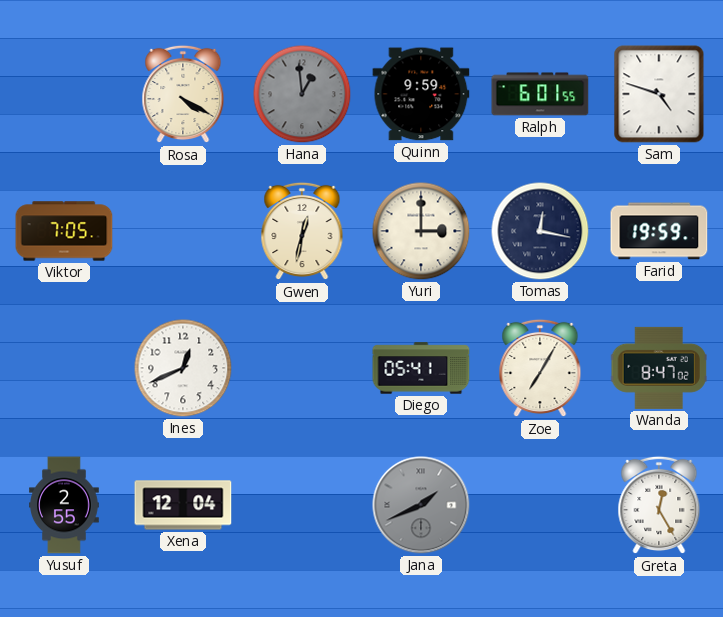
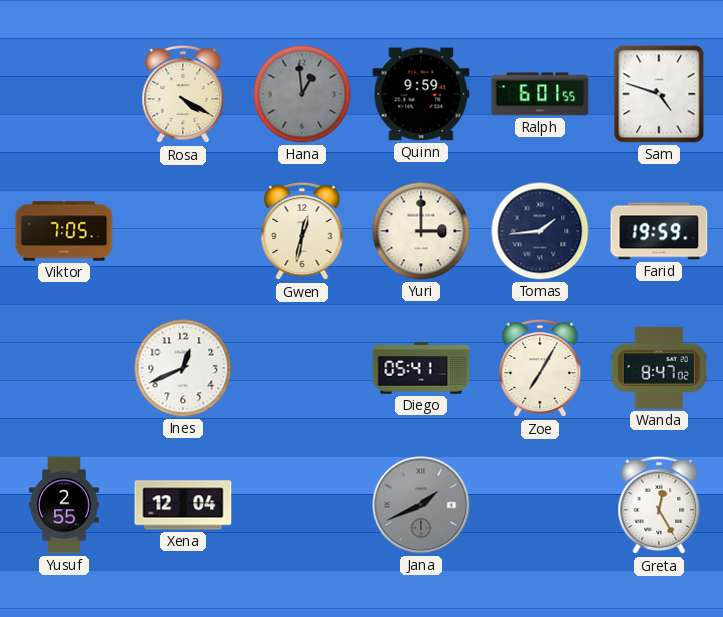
Tomas: 12:17 -> 1:44
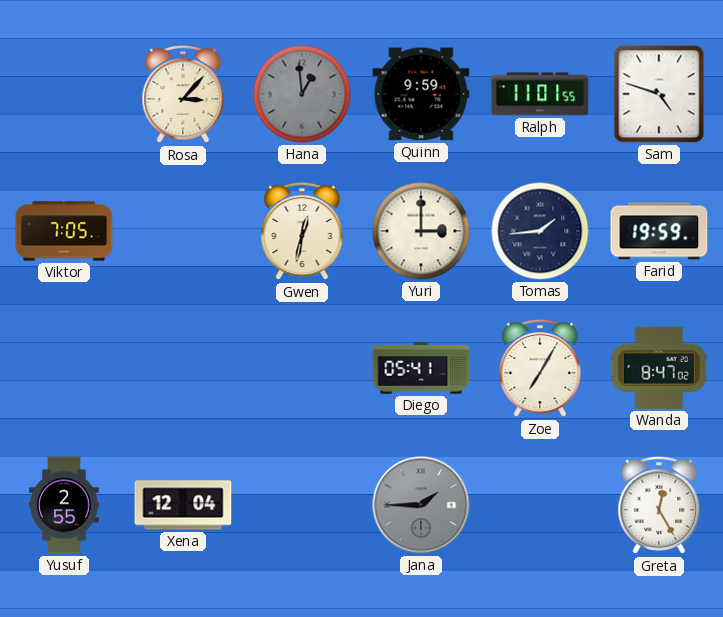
Rosa: 4:20 -> 3:07
Ralph: 6:01 -> 11:01
Ines: 12:41 -> none
Jana: 1:41 -> 1:45
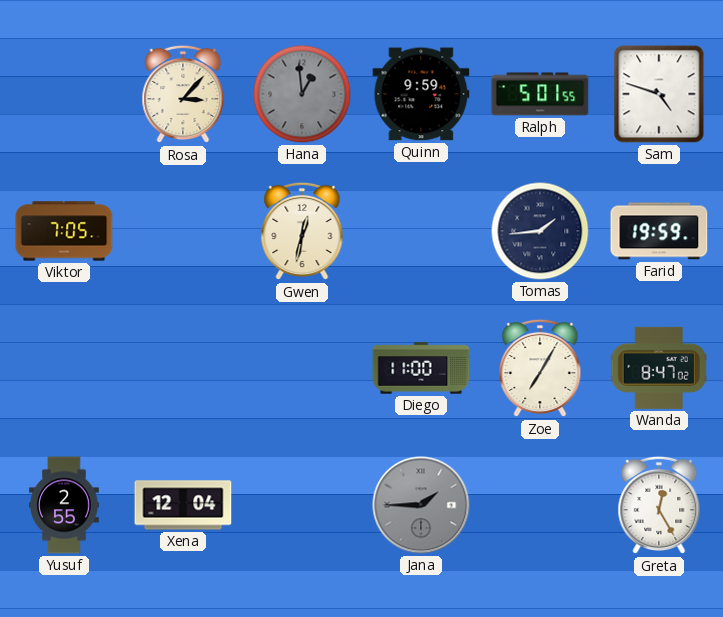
Ralph: 11:01 -> 5:01
Yuri: 3:00 -> none
Diego: 05:41 -> 11:00
